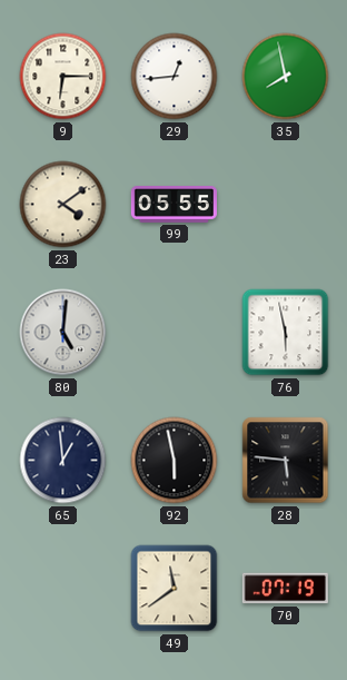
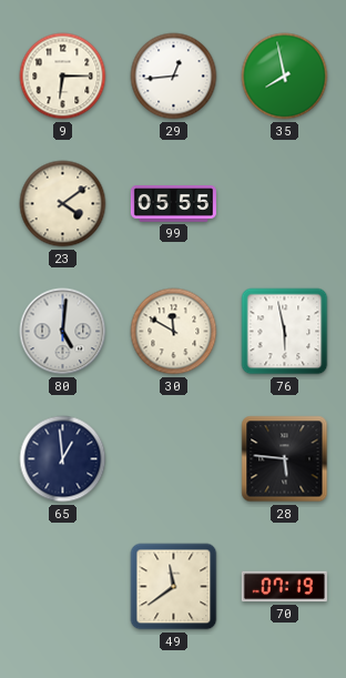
30: none -> 11:50
92: 5:58 -> none
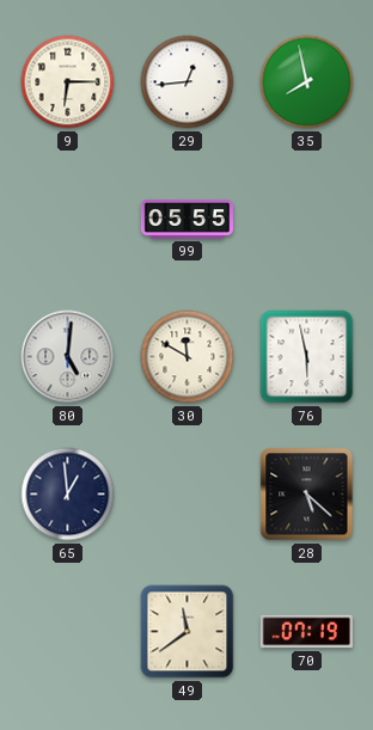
23: 4:09 -> none
28: 5:46 -> 5:22
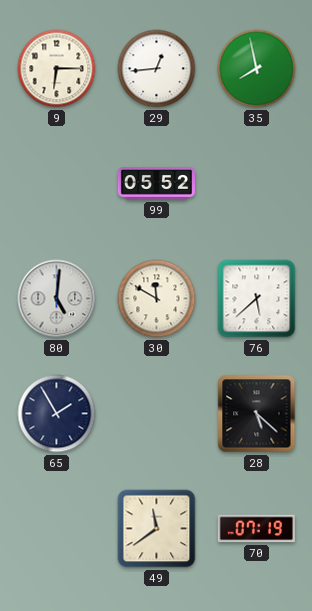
99: 05:55 -> 05:52
76: 5:58 -> 5:38
65: 12:59 -> 1:55
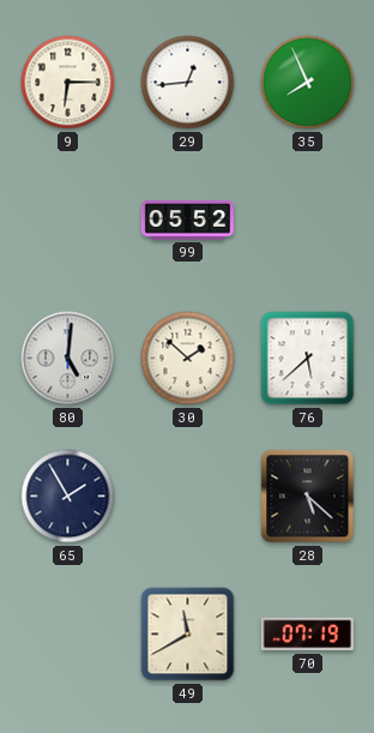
35: 7:58 -> 7:56
30: 11:50 -> 1:52
49: 11:39 -> 11:40
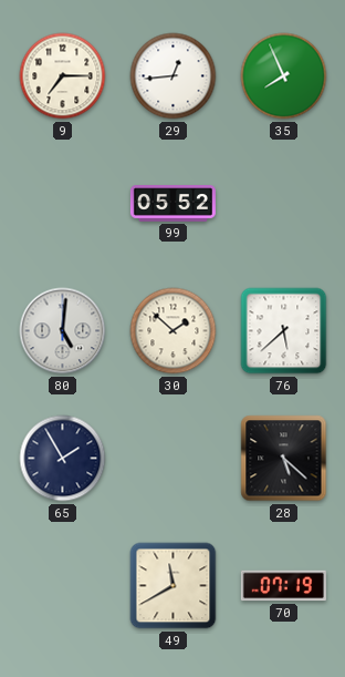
9: 6:15 -> 7:15
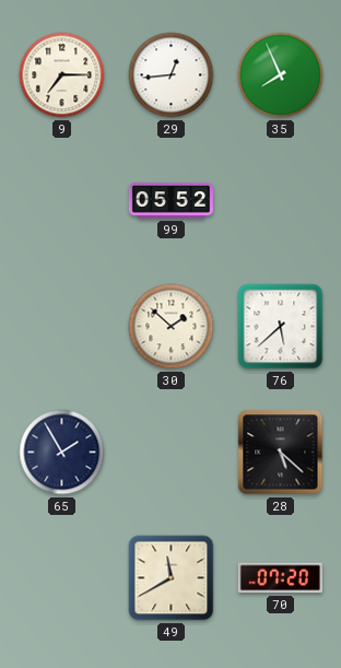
80: 5:01 -> none
70: 07:19 -> 07:20
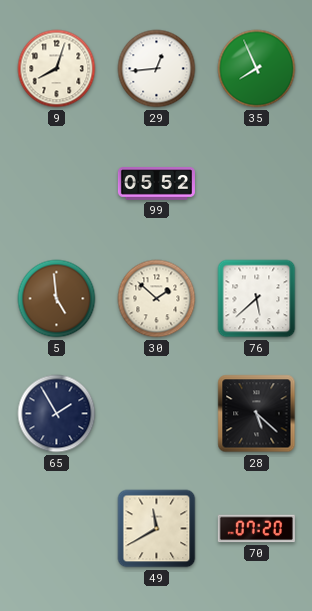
9: 7:15 -> 8:03
5: none -> 4:59
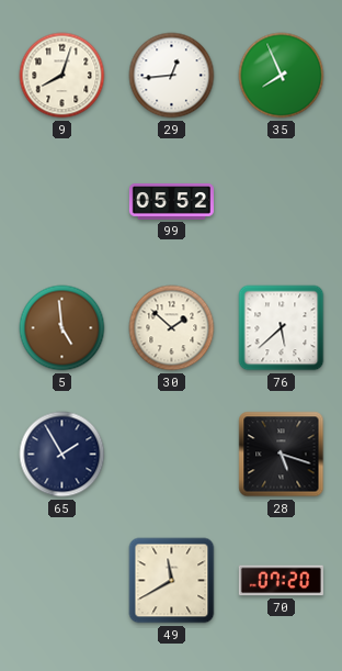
28: 5:22 -> 5:18
